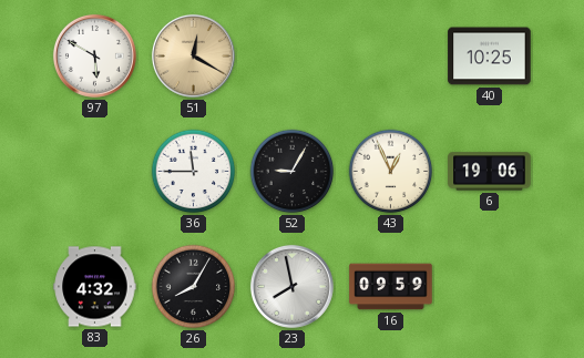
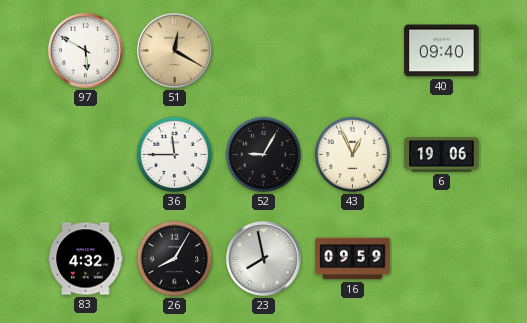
40: 10:25 -> 09:40
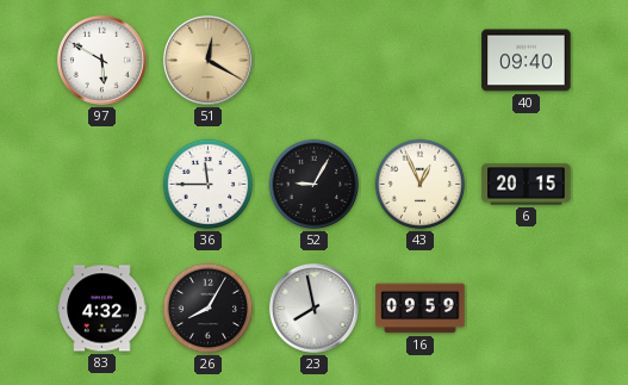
6: 19:06 -> 20:15
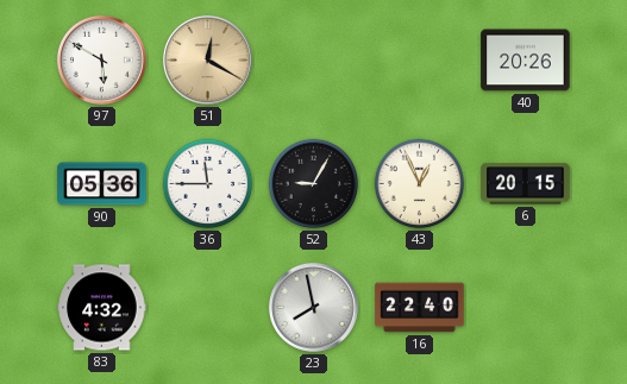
40: 09:40 -> 20:26
90: none -> 05:36
26: 8:05 -> none
16: 09:59 -> 22:40
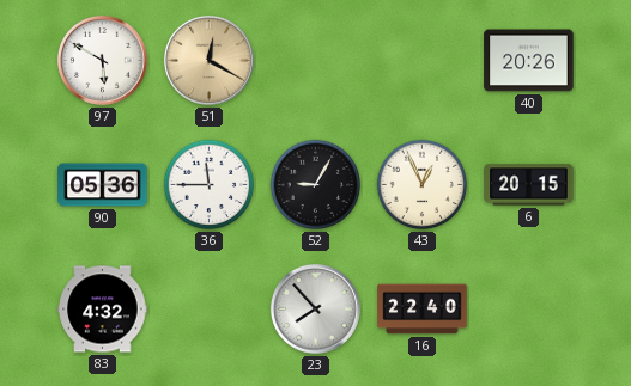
23: 7:58 -> 7:53
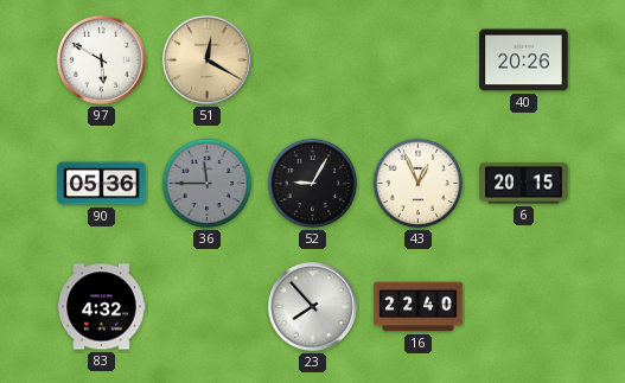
36 dial: white -> grey
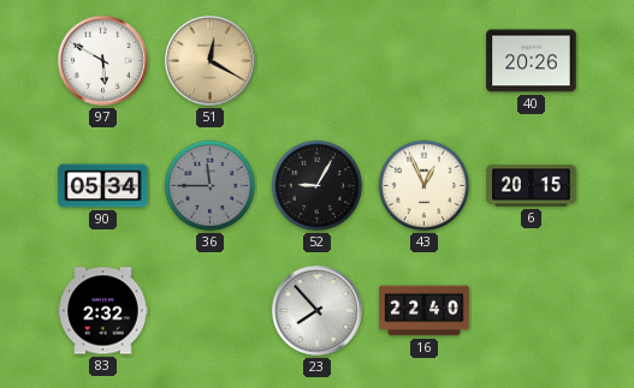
90: 05:36 -> 05:34
83: 4:32 -> 2:32
